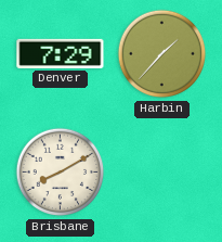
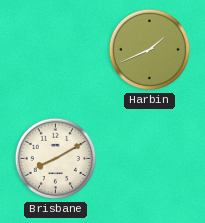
Denver: 7:29 -> none
Harbin: 1:37 -> 1:41
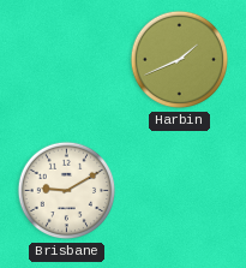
Brisbane: 8:10 -> 9:10
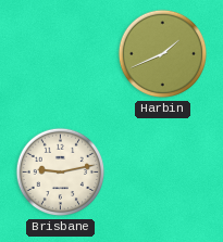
Brisbane: 9:10 -> 9:13
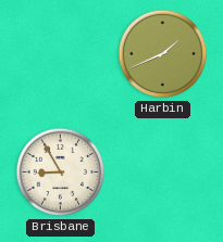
Brisbane: 9:13 -> 8:55
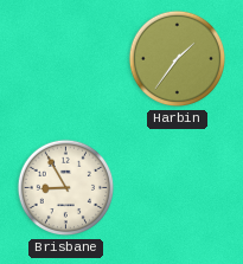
Harbin: 1:41 -> 1:36
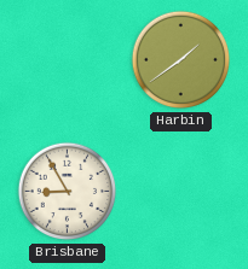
Harbin: 1:36 -> 1:39
